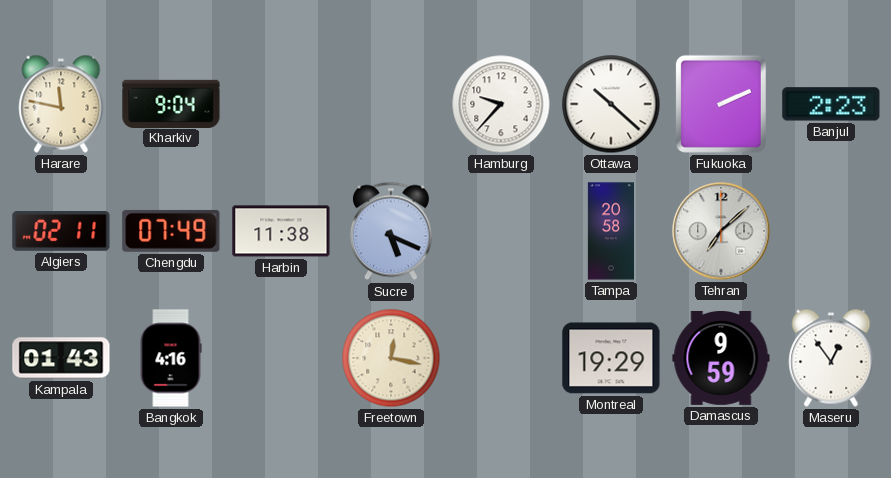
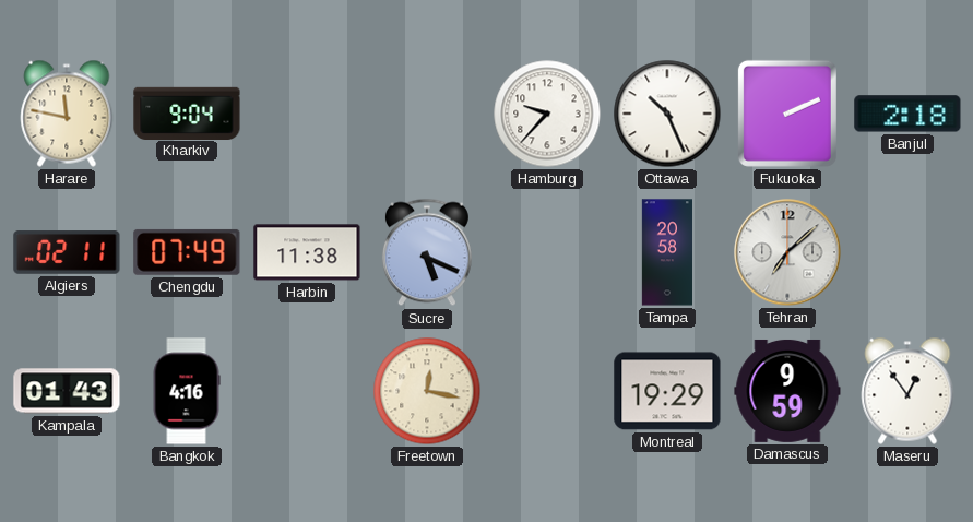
Ottawa: 10:22 -> 10:26
Banjul: 2:23 -> 2:18
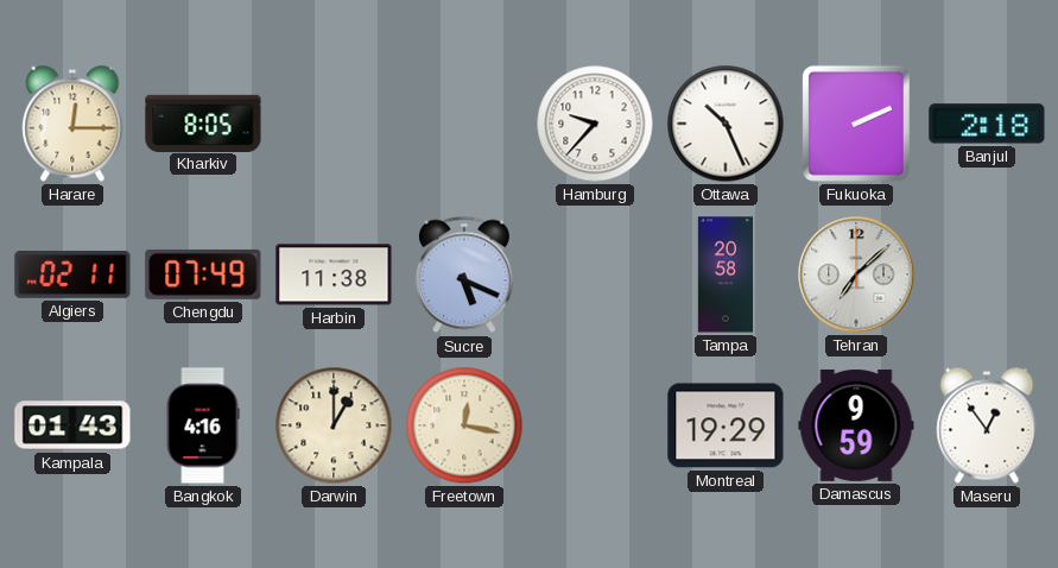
Harare: 11:47 -> 12:15
Kharkiv: 9:04 -> 8:05
Darwin: none -> 1:00
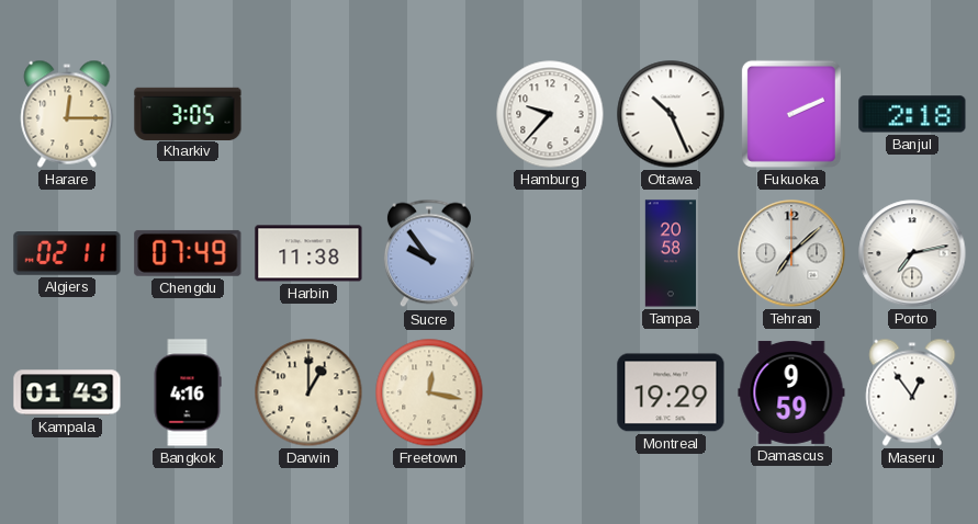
Kharkiv: 8:05 -> 3:05
Sucre: 5:19 -> 9:54
Porto: none -> 7:13
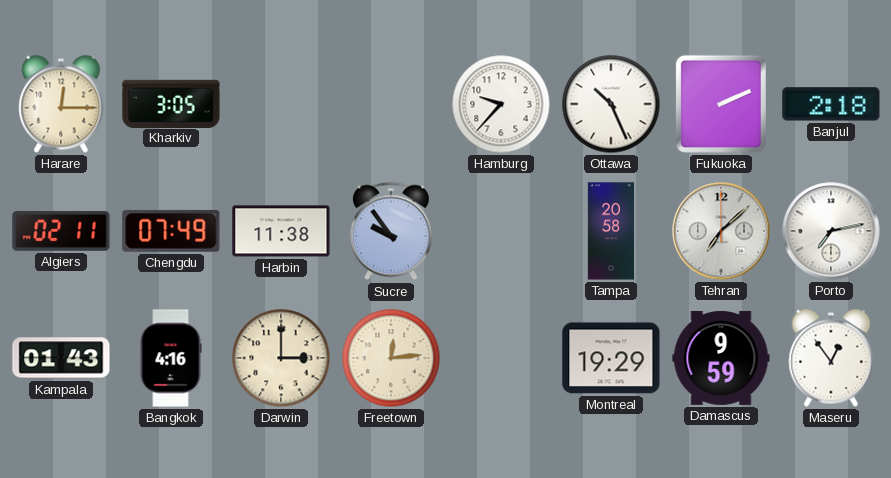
Darwin: 1:00 -> 3:00
Freetown: 12:17 -> 12:14
